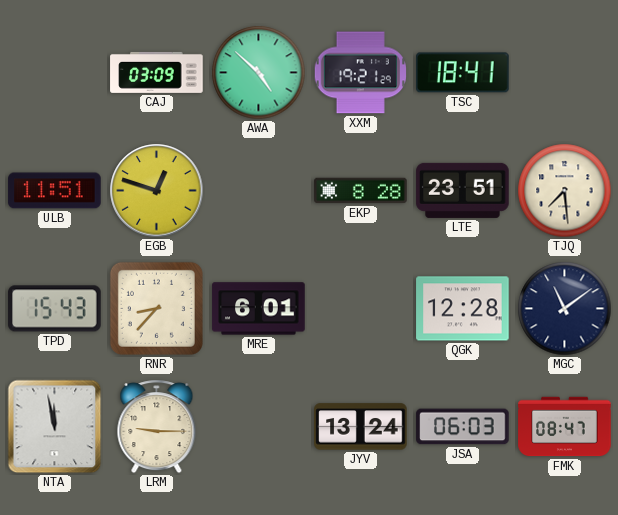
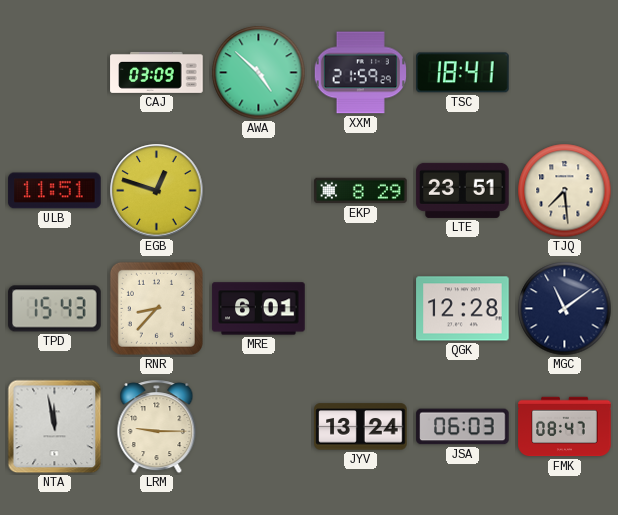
XXM: 19:21 -> 21:59
EKP: 8:28 -> 8:29
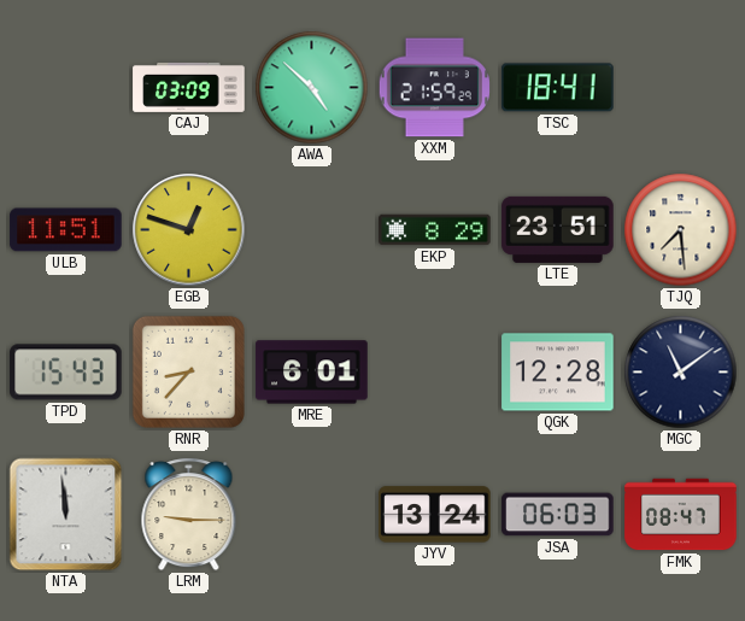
NTA: 11:58 -> 11:59
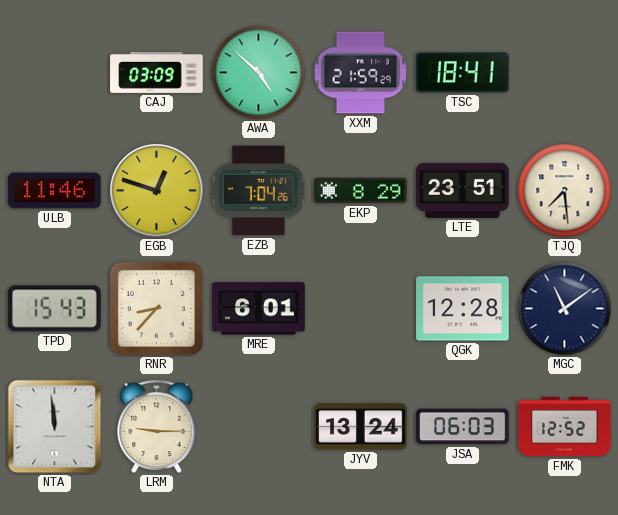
ULB: 11:51 -> 11:46
EZB: none -> 7:04
FMK: 08:47 -> 12:52
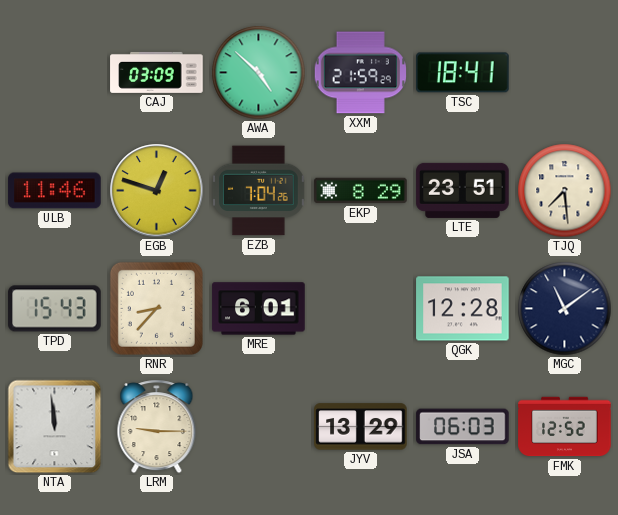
JYV: 13:24 -> 13:29
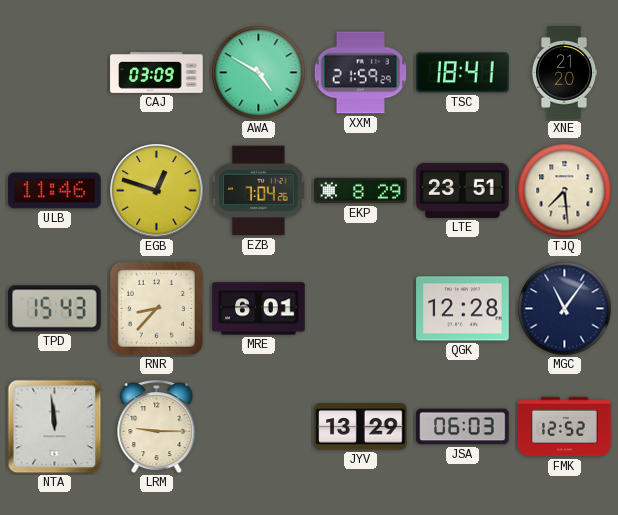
AWA: 4:52 -> 4:50
XNE: none -> 21:20
MGC: 11:09 -> 11:06
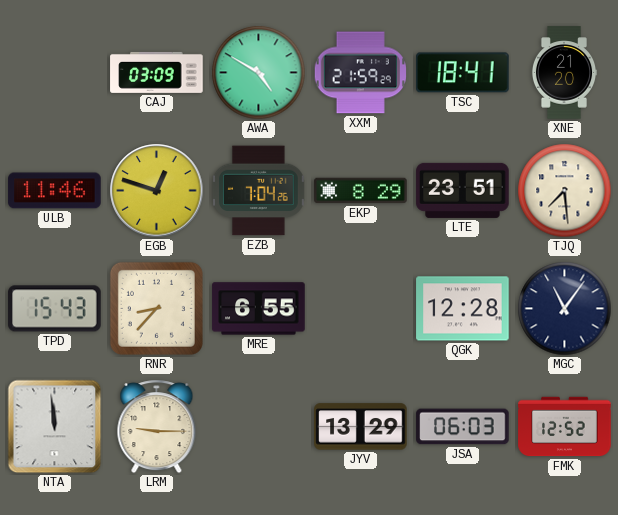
MRE: 6:01 -> 6:55
